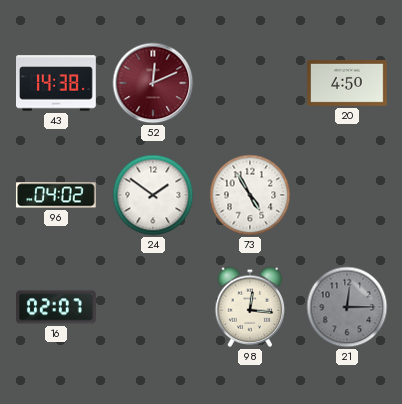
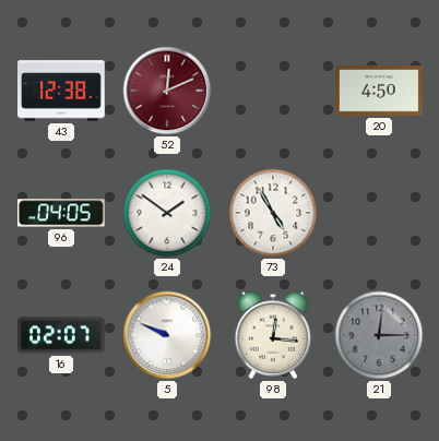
43: 14:38 -> 12:38
96: 04:02 -> 04:05
5: none -> 9:49
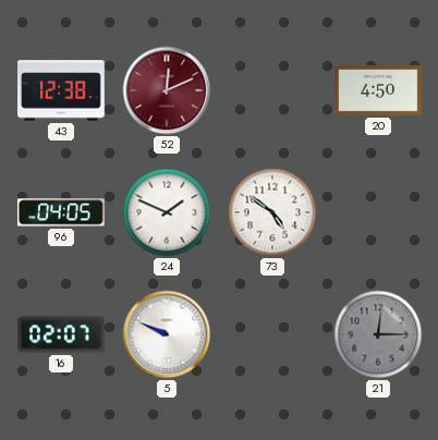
24: 1:51 -> 1:49
73: 4:55 -> 4:51
98: 12:16 -> none
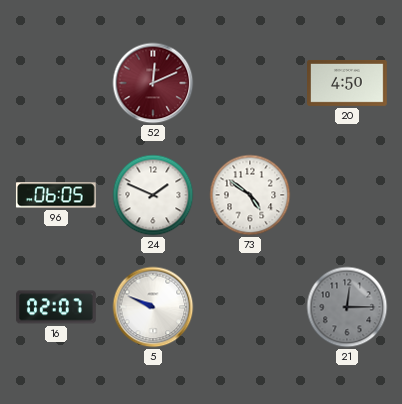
43: 12:38 -> none
96: 04:05 -> 06:05
